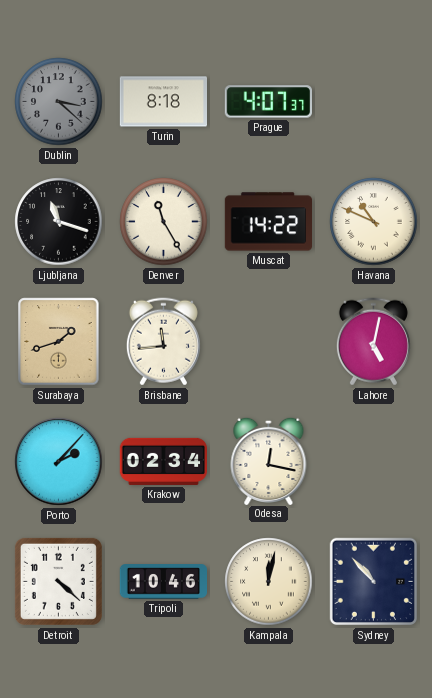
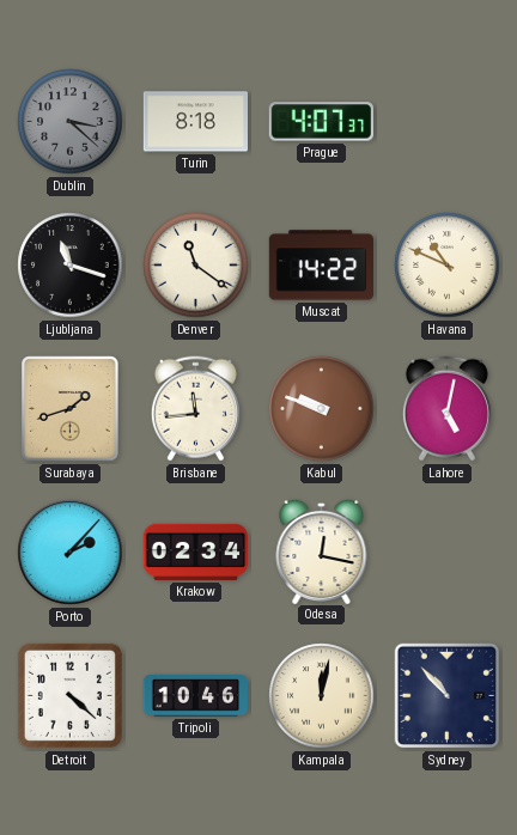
Denver: 11:25 -> 11:21
Kabul: none -> 9:48
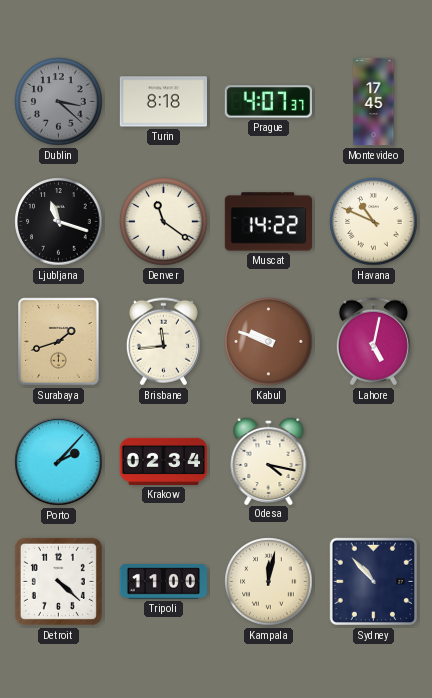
Montevideo: none -> 17:45
Odesa: 12:17 -> 4:17
Tripoli: 10:46 -> 11:00
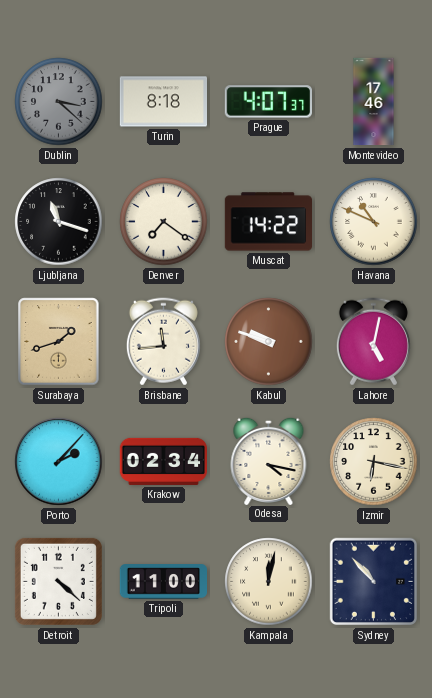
Montevideo: 17:45 -> 17:46
Denver: 11:21 -> 7:21
Izmir: none -> 6:17
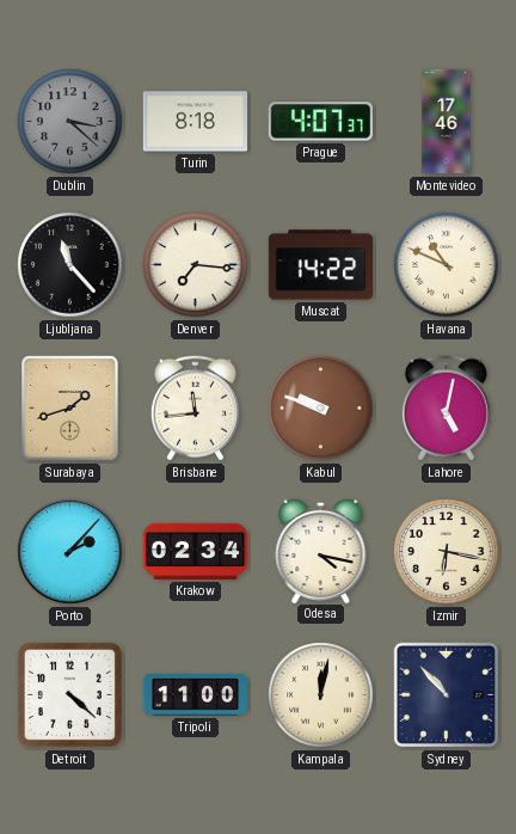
Ljubljana: 11:18 -> 11:23
Denver: 7:21 -> 7:16
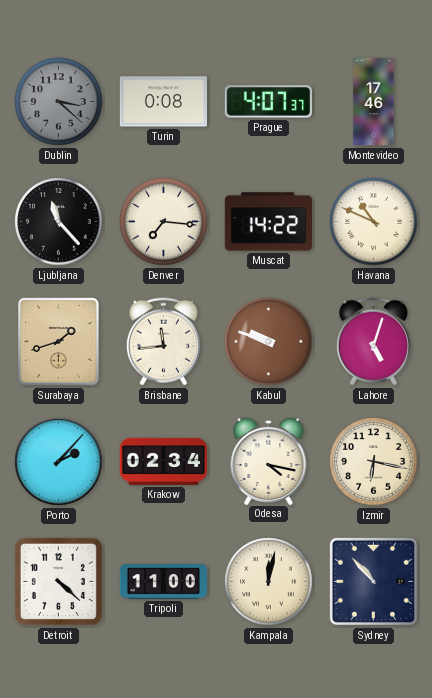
Turin: 8:18 -> 0:08
Lahore: 5:02 -> 5:03
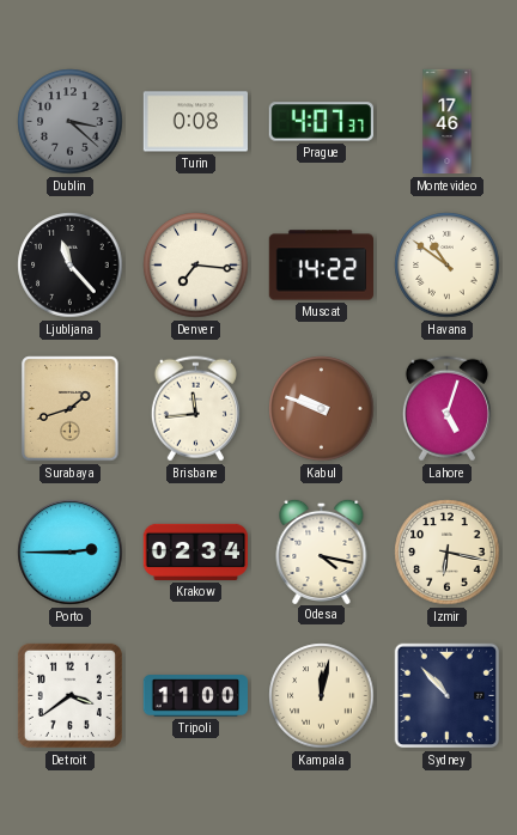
Havana: 10:49 -> 10:51
Porto: 2:07 -> 2:45
Detroit: 4:22 -> 3:39
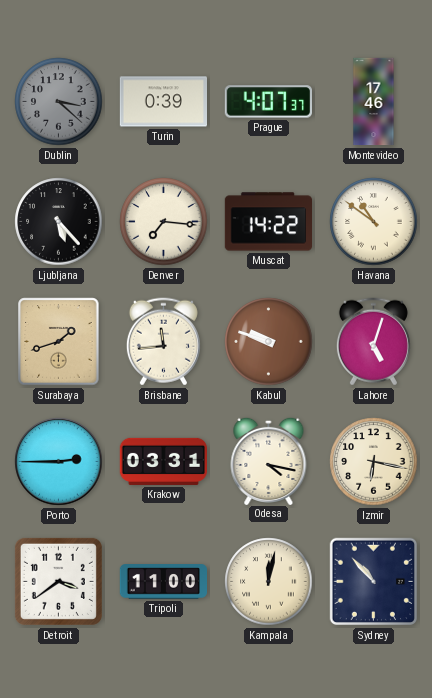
Turin: 0:08 -> 0:39
Ljubljana: 11:23 -> 5:23
Krakow: 02:34 -> 03:31
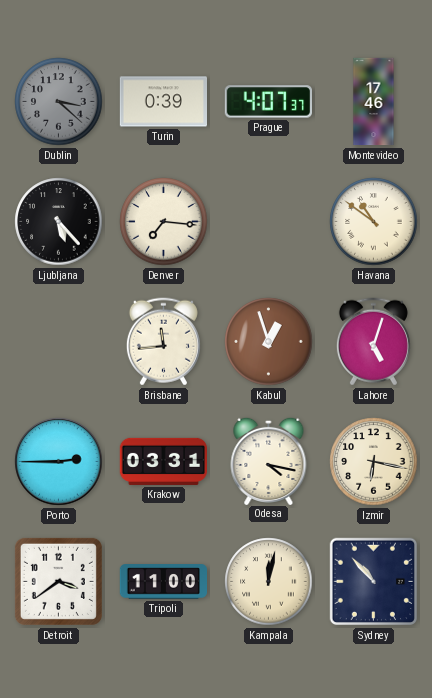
Muscat: 14:22 -> none
Surabaya: 1:42 -> none
Kabul: 9:48 -> 12:57
